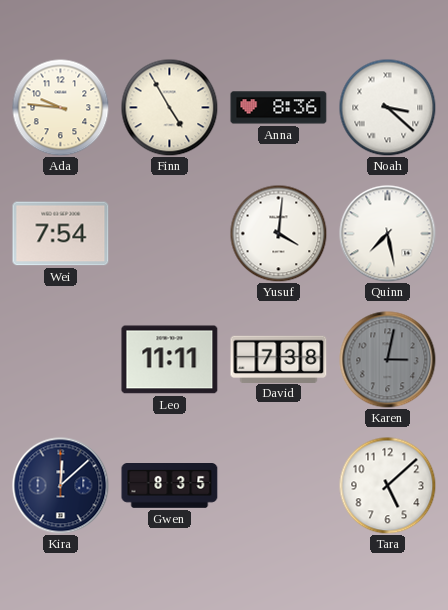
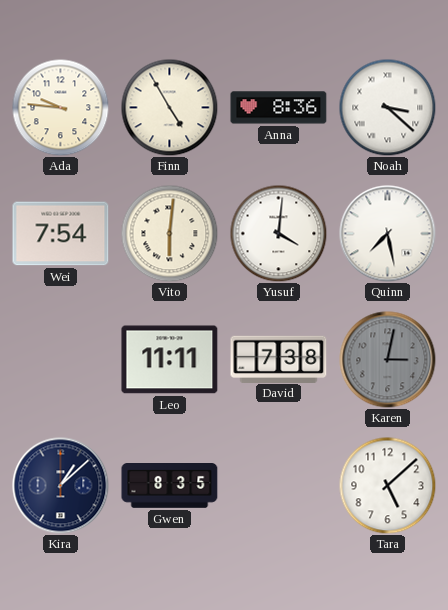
Vito: none -> 6:01
Kira: 12:08 -> 1:08
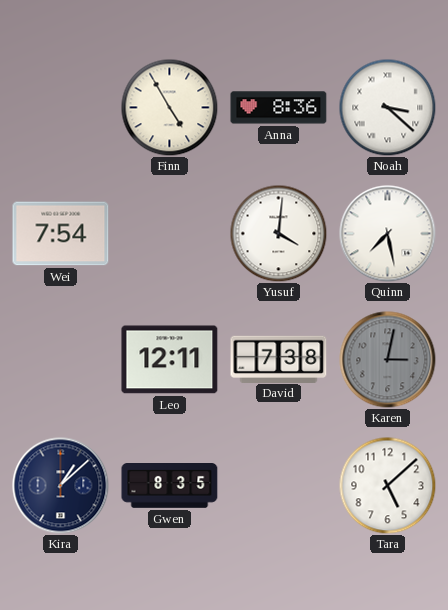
Ada: 9:46 -> none
Vito: 6:01 -> none
Leo: 11:11 -> 12:11
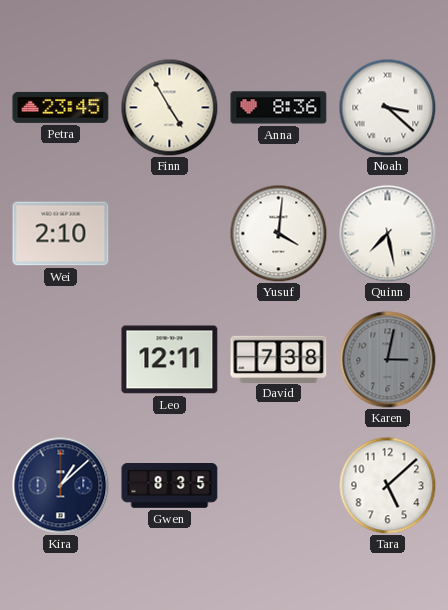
Petra: none -> 23:45
Wei: 7:54 -> 2:10
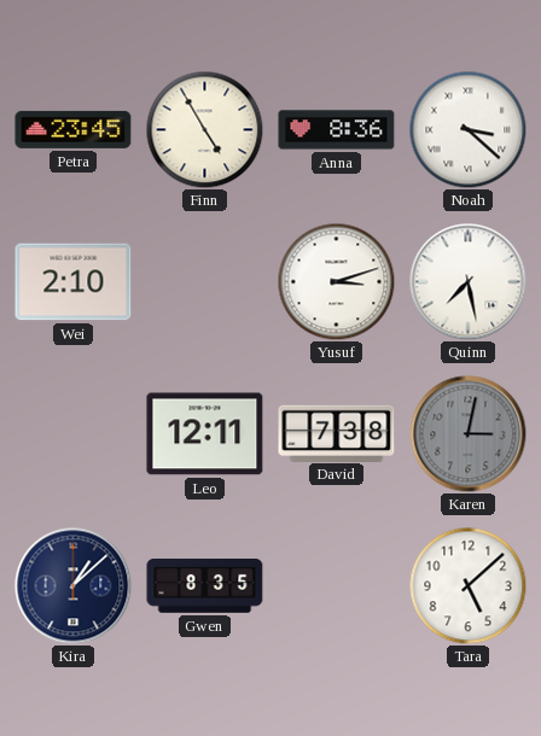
Yusuf: 4:01 -> 3:12
